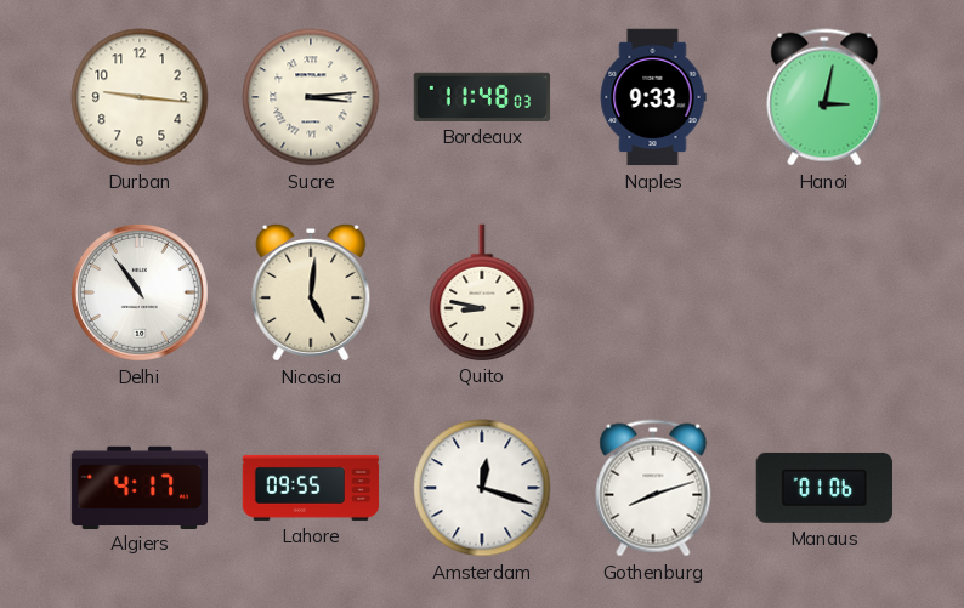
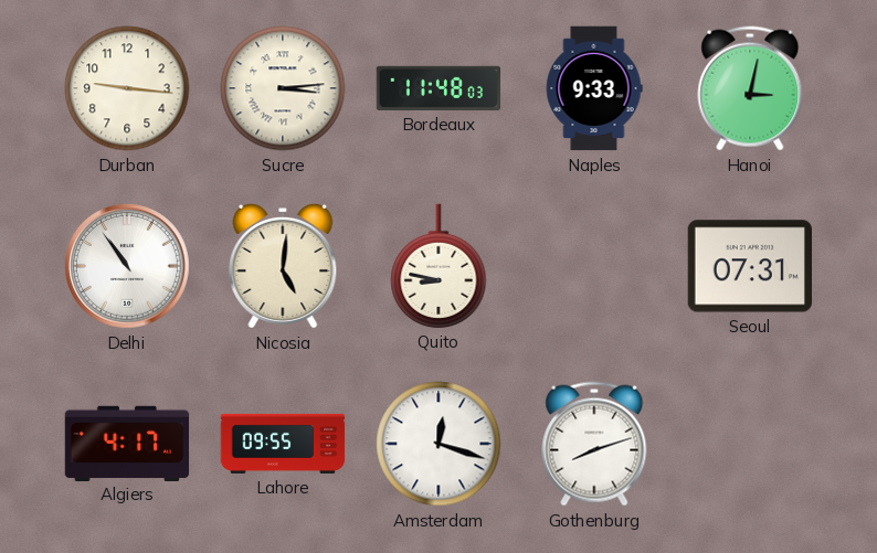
Seoul: none -> 07:31
Manaus: 01:06 -> none
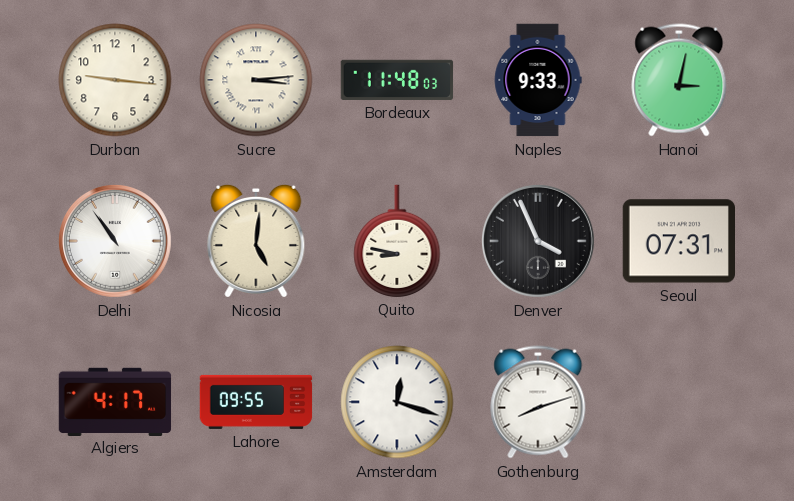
Denver: none -> 3:56
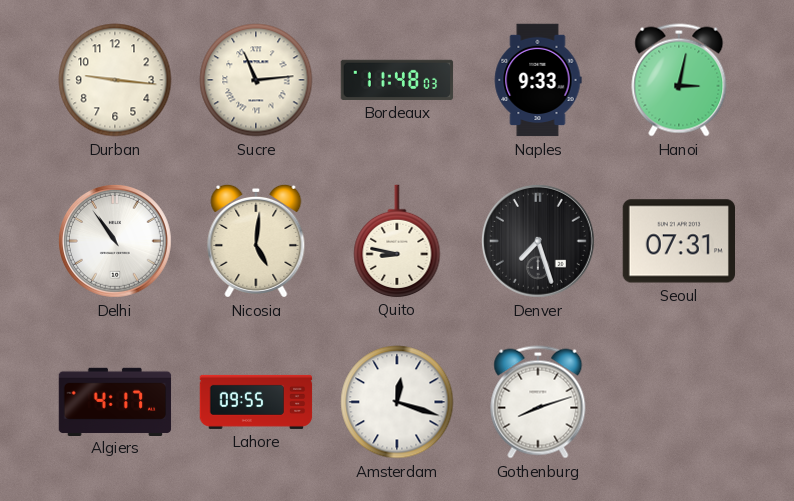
Sucre: 3:14 -> 11:14
Denver: 3:56 -> 7:27
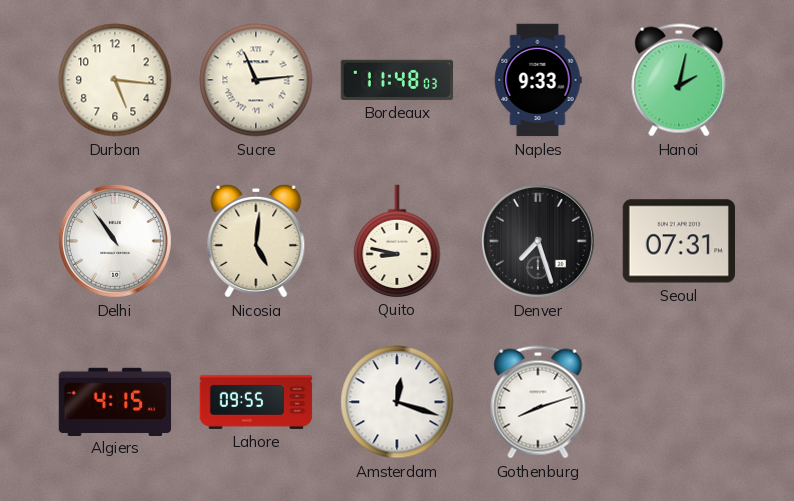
Durban: 9:16 -> 5:16
Hanoi: 3:02 -> 2:02
Algiers: 4:17 -> 4:15
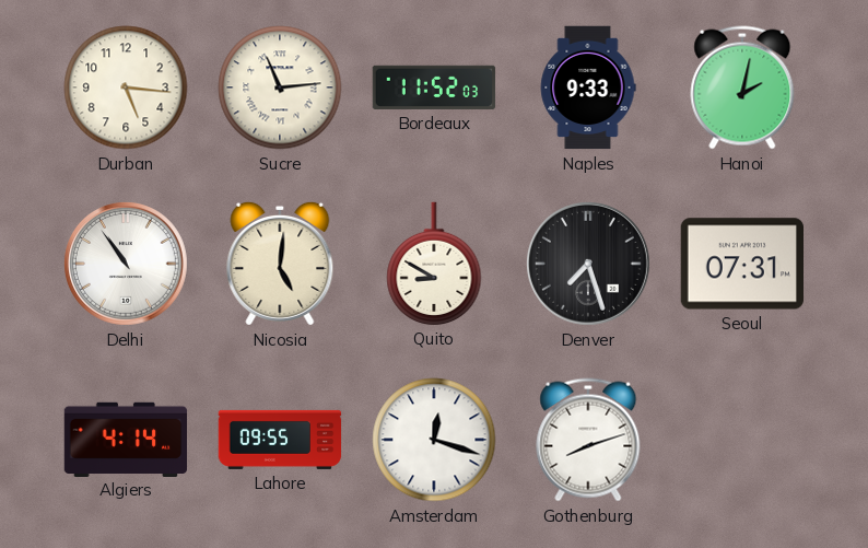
Bordeaux: 11:48 -> 11:52
Quito: 8:47 -> 8:50
Algiers: 4:15 -> 4:14
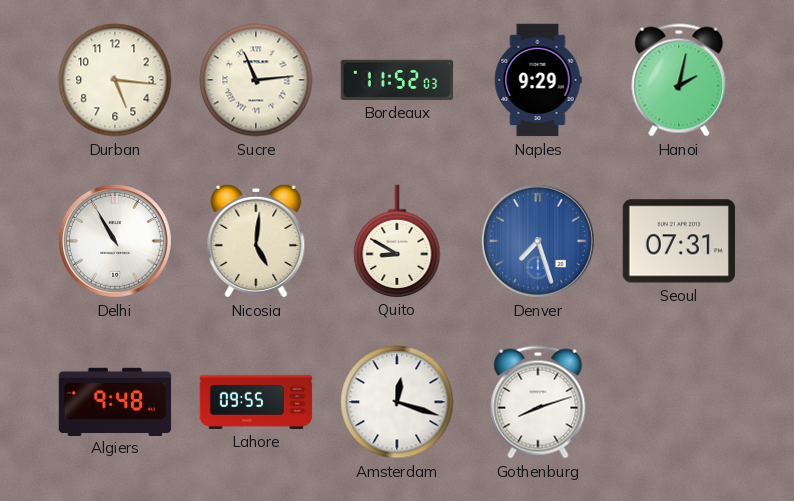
Naples: 9:33 -> 9:29
Delhi: 10:54 -> 10:55
Denver dial: black -> blue
Algiers: 4:14 -> 9:48
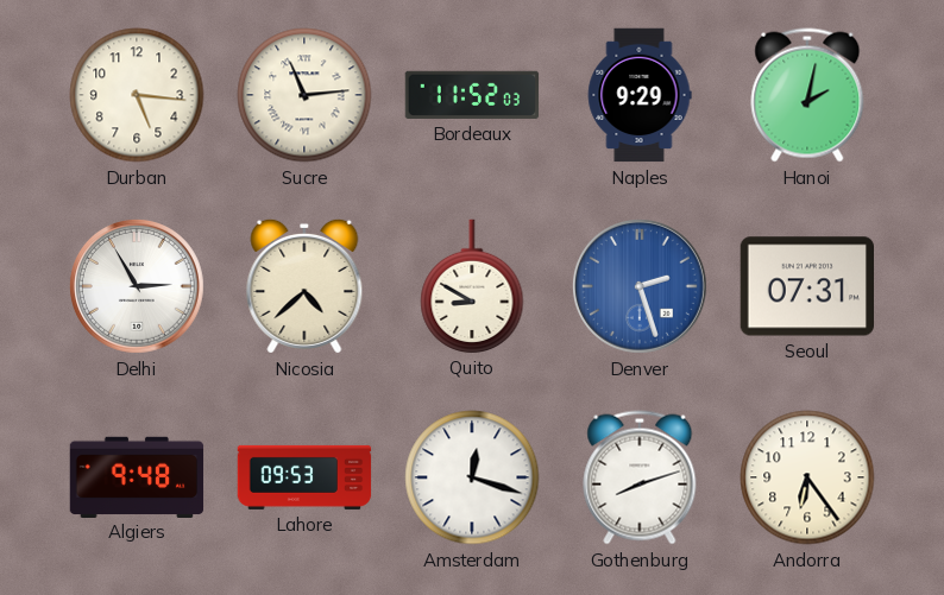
Delhi: 10:55 -> 2:55
Nicosia: 5:01 -> 4:38
Denver: 7:27 -> 2:27
Lahore: 09:55 -> 09:53
Andorra: none -> 6:24
